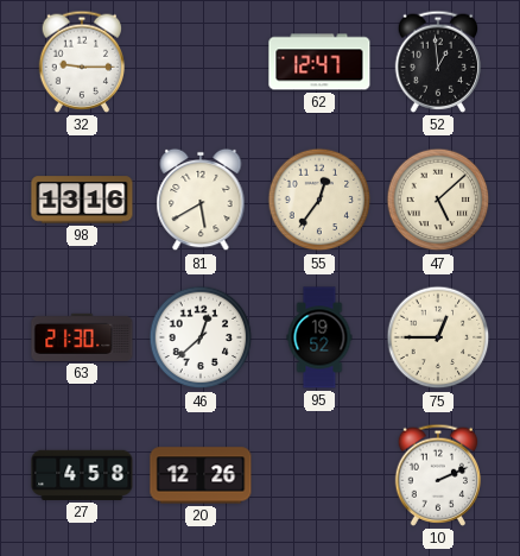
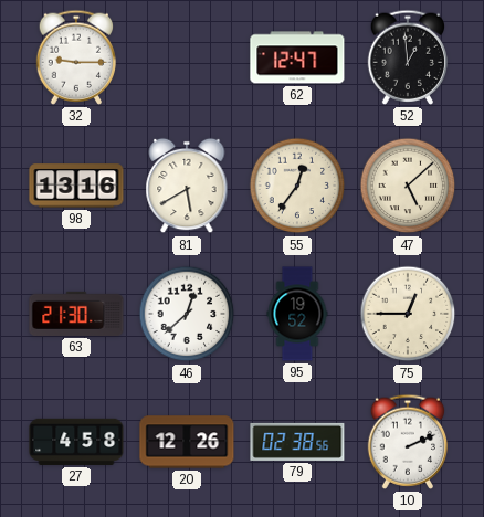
79: none -> 02:38
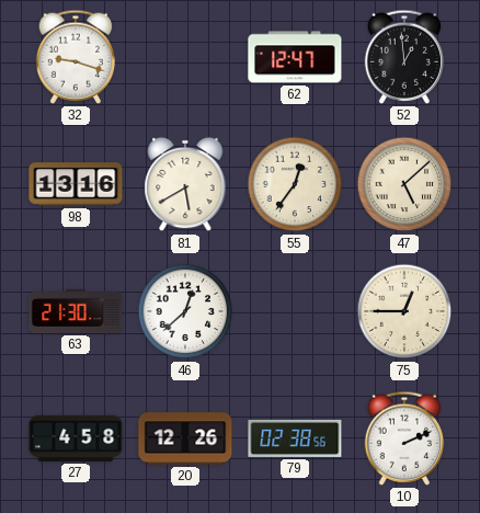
32: 9:15 -> 9:18
95: 19:52 -> none
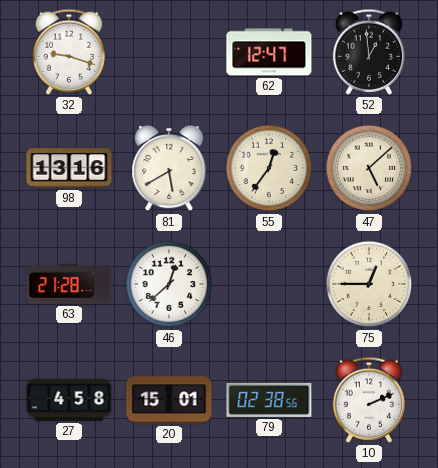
63: 21:30 -> 21:28
20: 12:26 -> 15:01
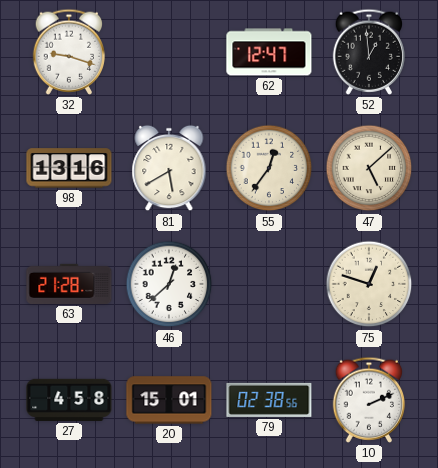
75: 12:45 -> 12:48
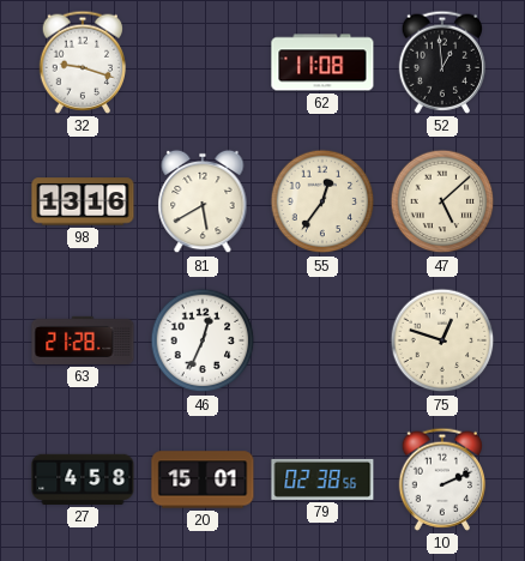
62: 12:47 -> 11:08
46: 12:38 -> 12:34
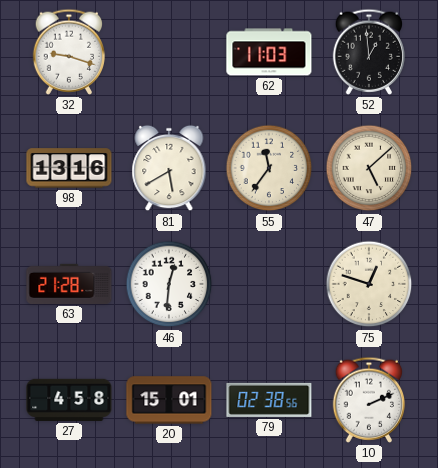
62: 11:08 -> 11:03
55: 12:36 -> 11:36
46: 12:34 -> 12:31
